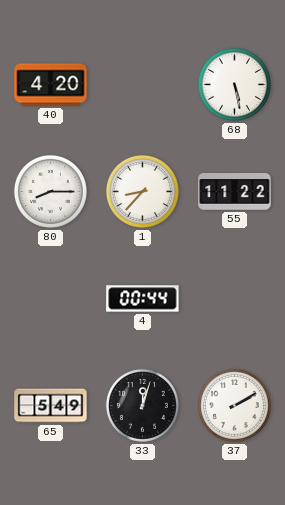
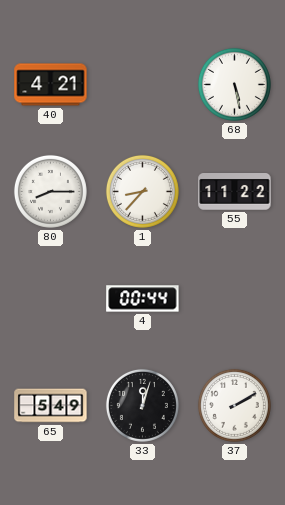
40: 4:20 -> 4:21
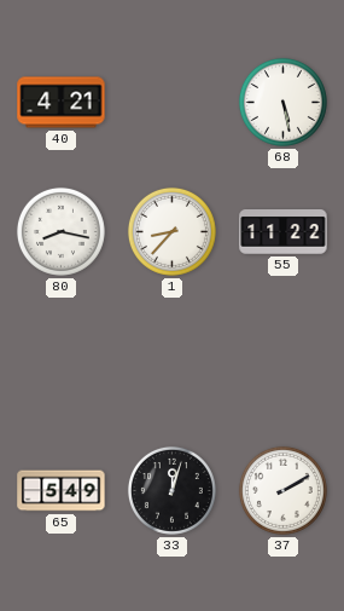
80: 8:15 -> 8:17
4: 00:44 -> none
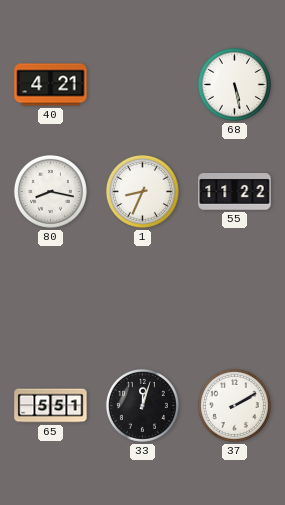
1: 8:37 -> 8:34
65: 5:49 -> 5:51
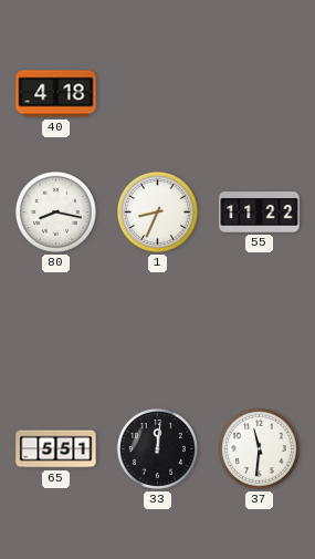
40: 4:21 -> 4:18
68: 5:28 -> none
33: 12:03 -> 12:01
37: 2:10 -> 11:31
